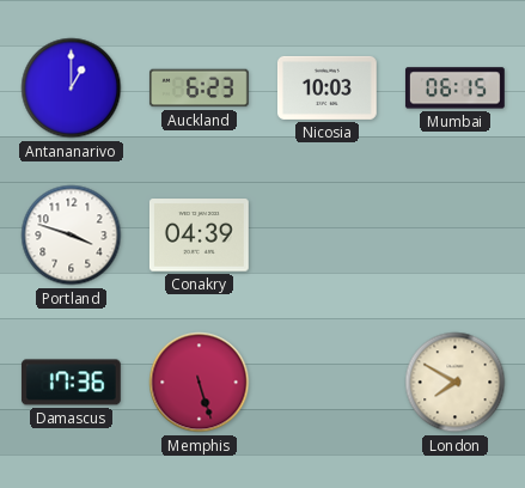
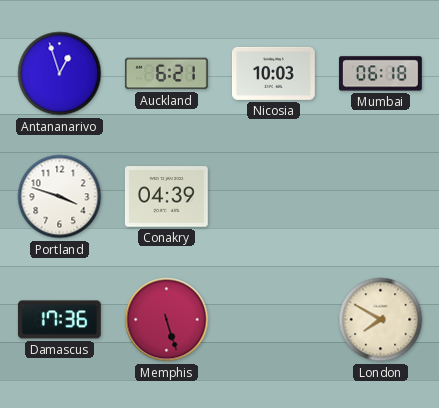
Antananarivo: 1:00 -> 12:57
Auckland: 6:23 -> 6:21
Mumbai: 06:15 -> 06:18
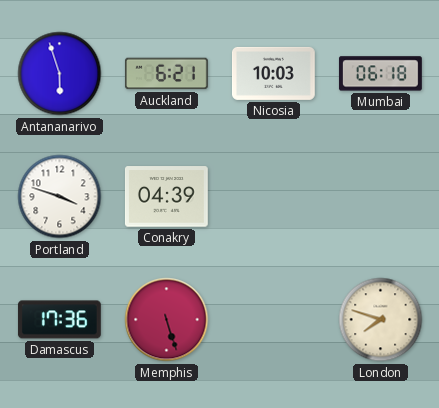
Antananarivo: 12:57 -> 5:57
London: 7:50 -> 7:48
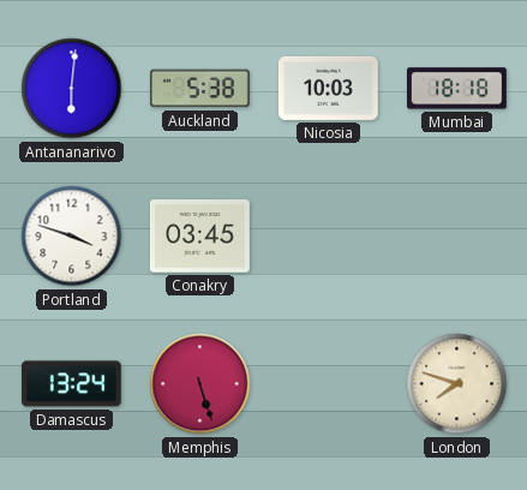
Antananarivo: 5:57 -> 6:01
Auckland: 6:21 -> 5:38
Mumbai: 06:18 -> 18:18
Conakry: 04:39 -> 03:45
Damascus: 17:36 -> 13:24
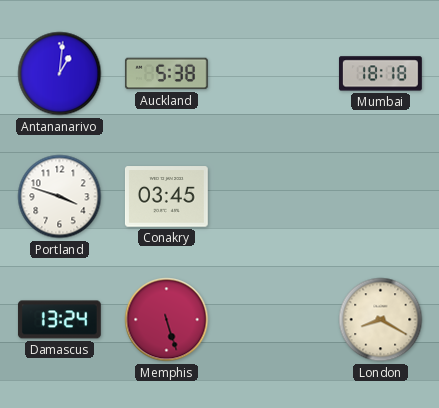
Antananarivo: 6:01 -> 1:01
Nicosia: 10:03 -> none
London: 7:48 -> 8:20
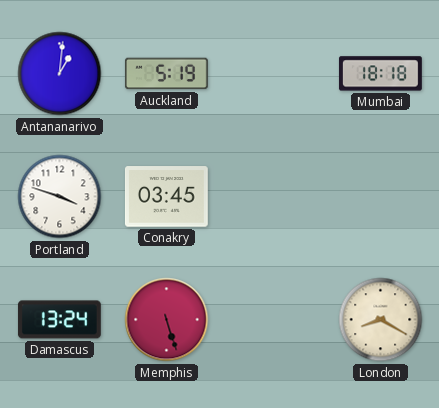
Auckland: 5:38 -> 5:19
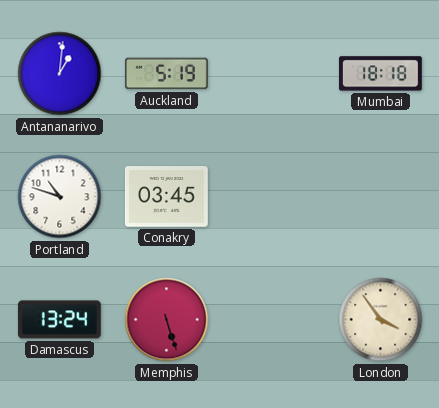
Portland: 3:48 -> 10:48
London: 8:20 -> 3:54
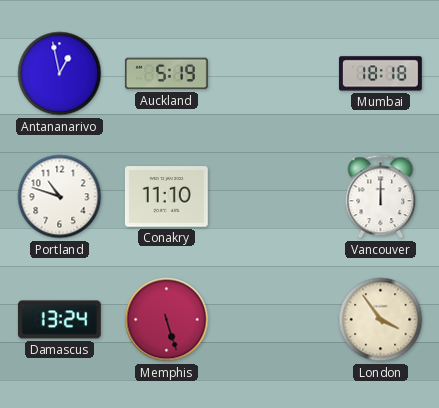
Antananarivo: 1:01 -> 12:58
Conakry: 03:45 -> 11:10
Vancouver: none -> 12:00
